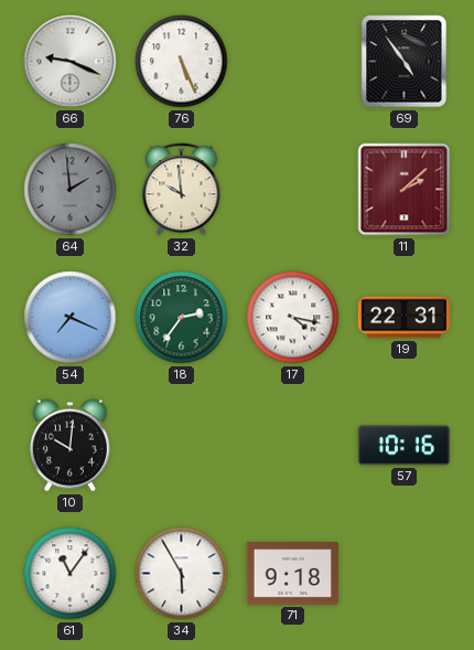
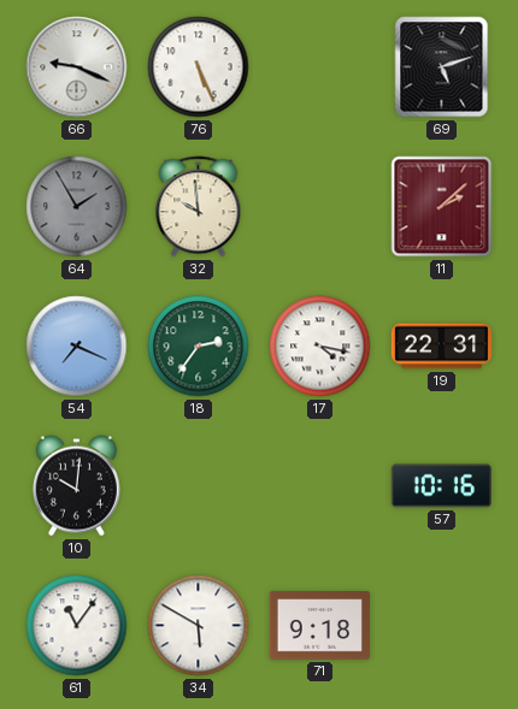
69: 4:54 -> 5:12
64: 1:59 -> 1:55
34: 5:55 -> 5:50
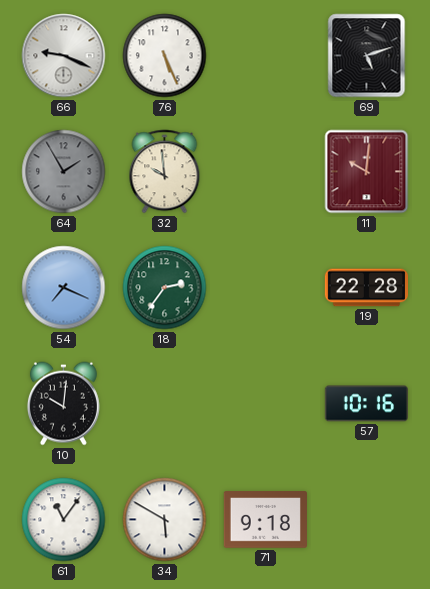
11: 2:08 -> 10:01
17: 4:17 -> none
19: 22:31 -> 22:28
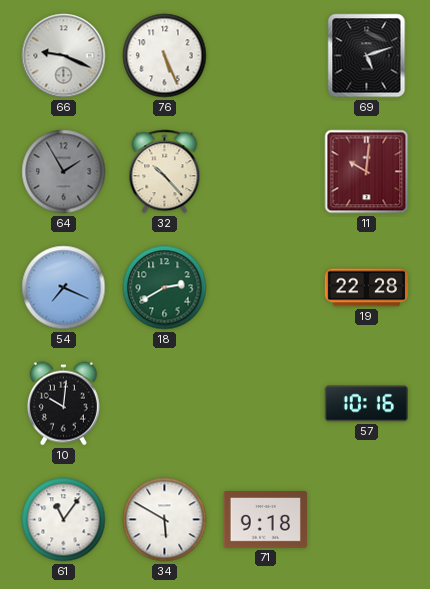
32: 9:59 -> 10:23
18: 2:36 -> 2:40
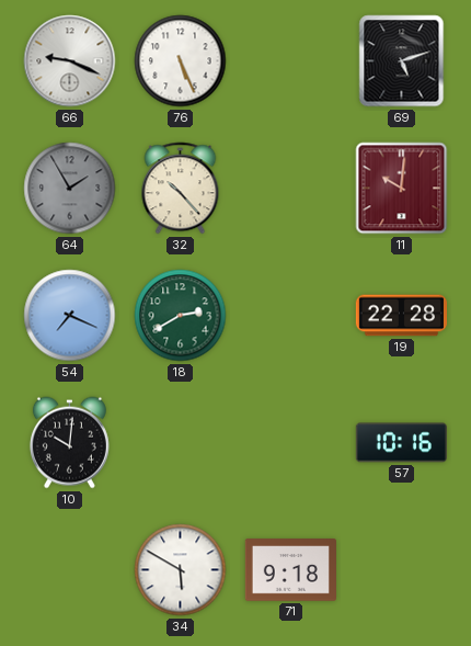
61: 11:06 -> none
